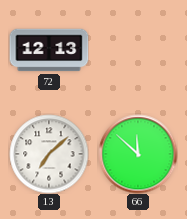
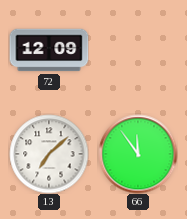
72: 12:13 -> 12:09
66: 11:52 -> 11:54
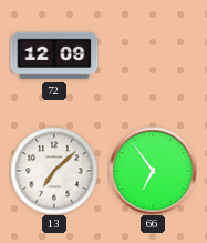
66: 11:54 -> 6:54
